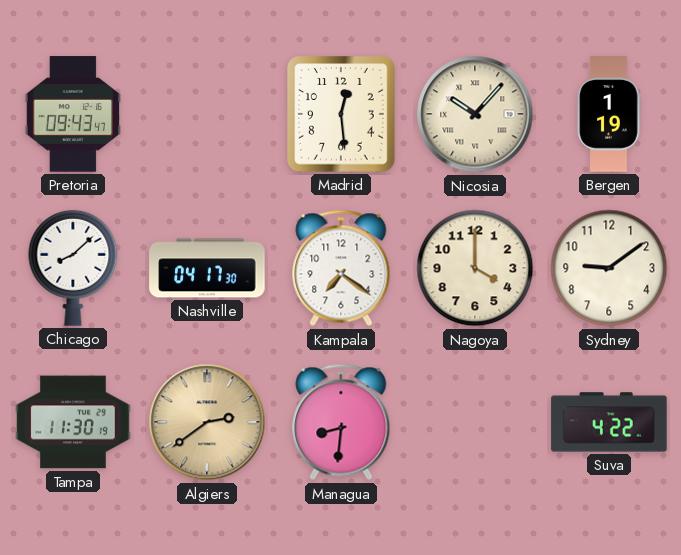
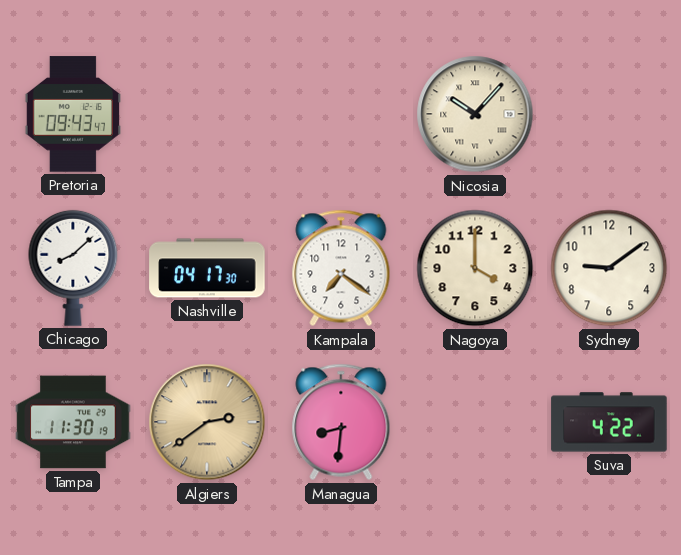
Madrid: 12:29 -> none
Bergen: 1:19 -> none
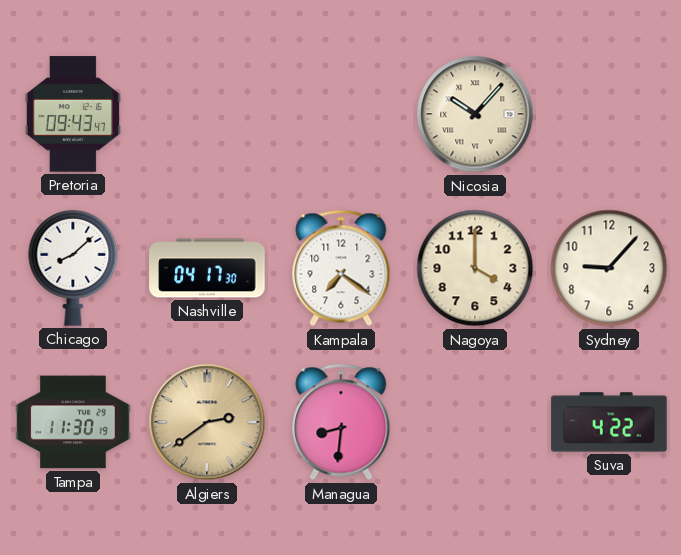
Sydney: 9:09 -> 9:07
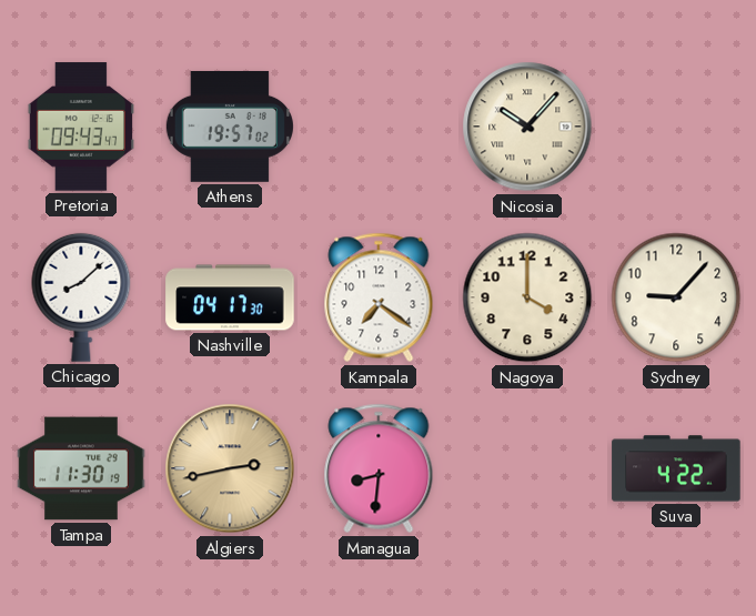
Athens: none -> 19:57
Algiers: 2:39 -> 2:43
